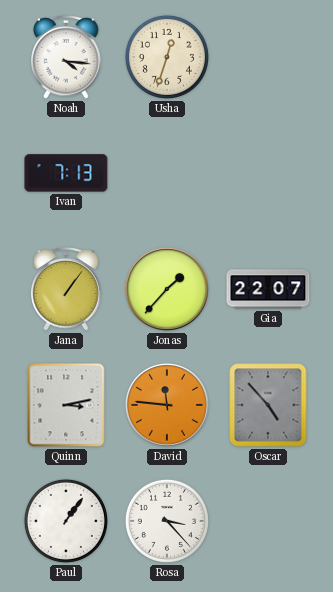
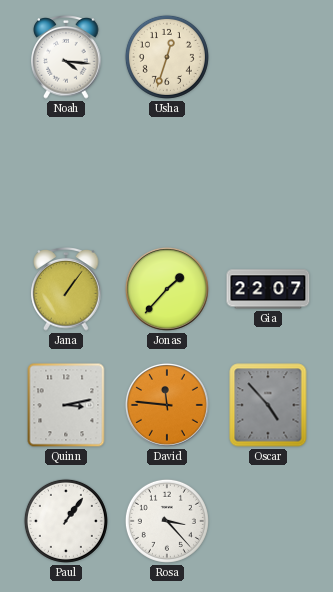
Ivan: 7:13 -> none
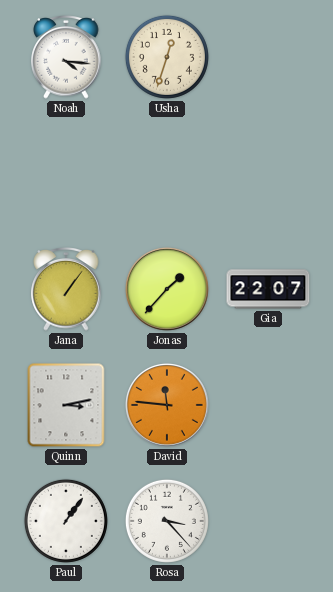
Oscar: 4:53 -> none
